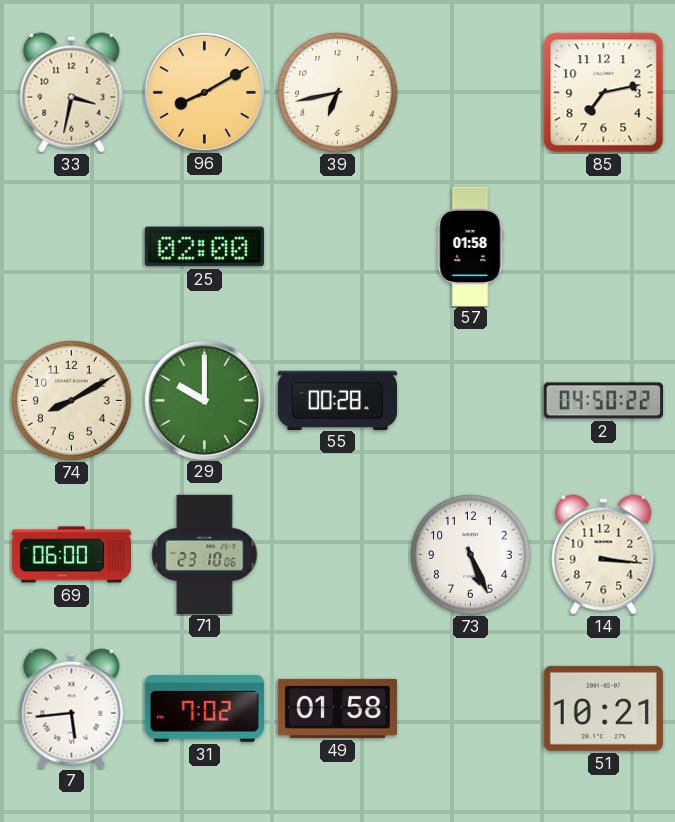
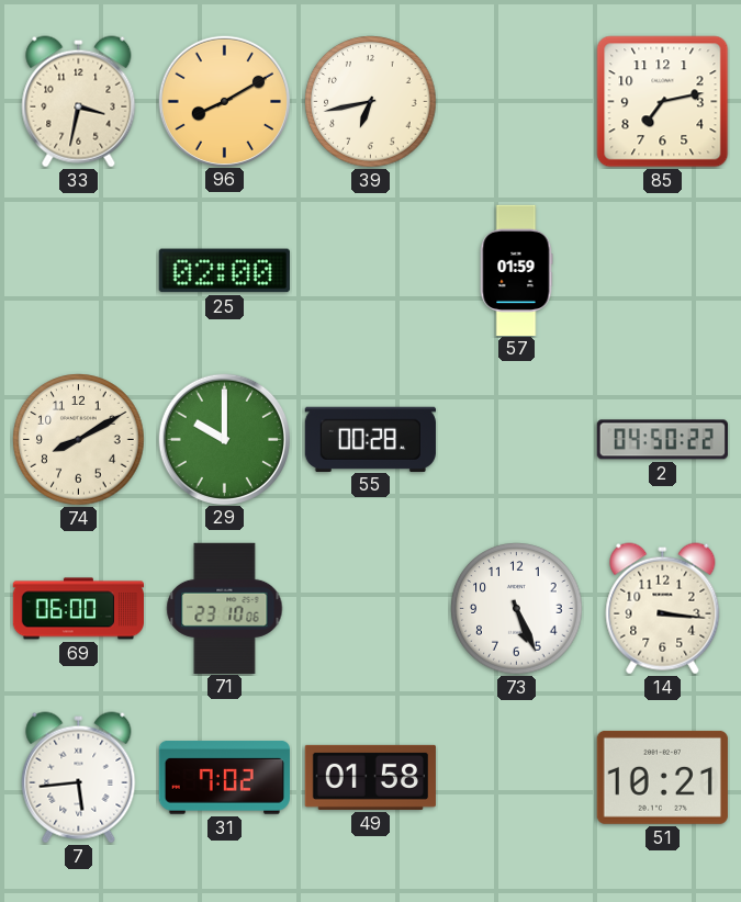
57: 01:58 -> 01:59
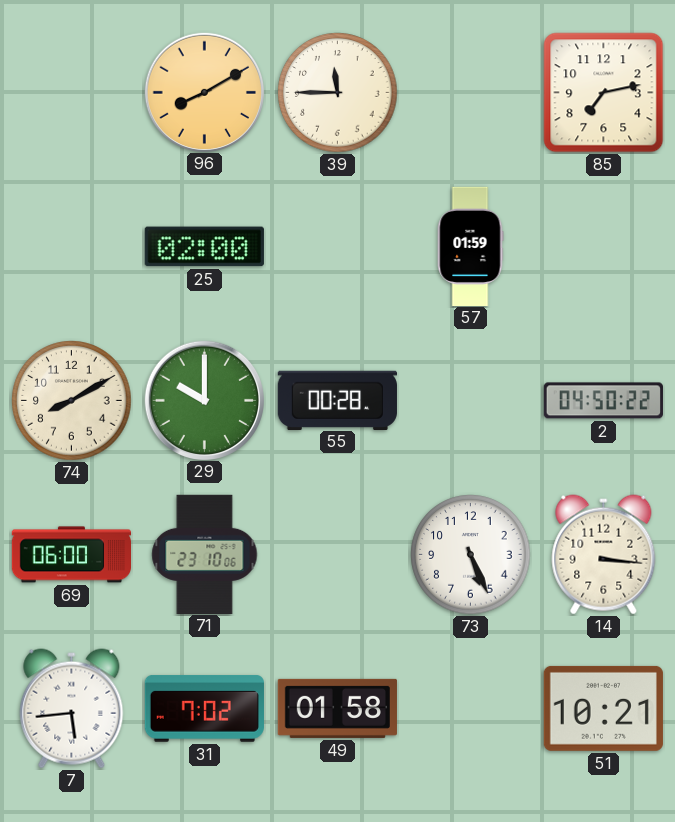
33: 3:32 -> none
39: 6:43 -> 11:45
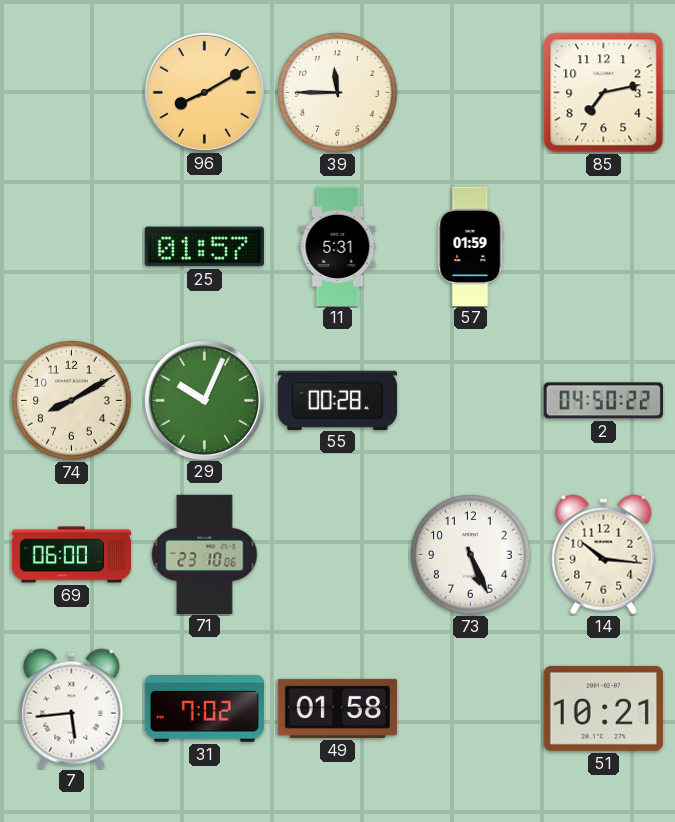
25: 02:00 -> 01:57
11: none -> 5:31
29: 10:00 -> 10:04
14: 3:16 -> 10:16
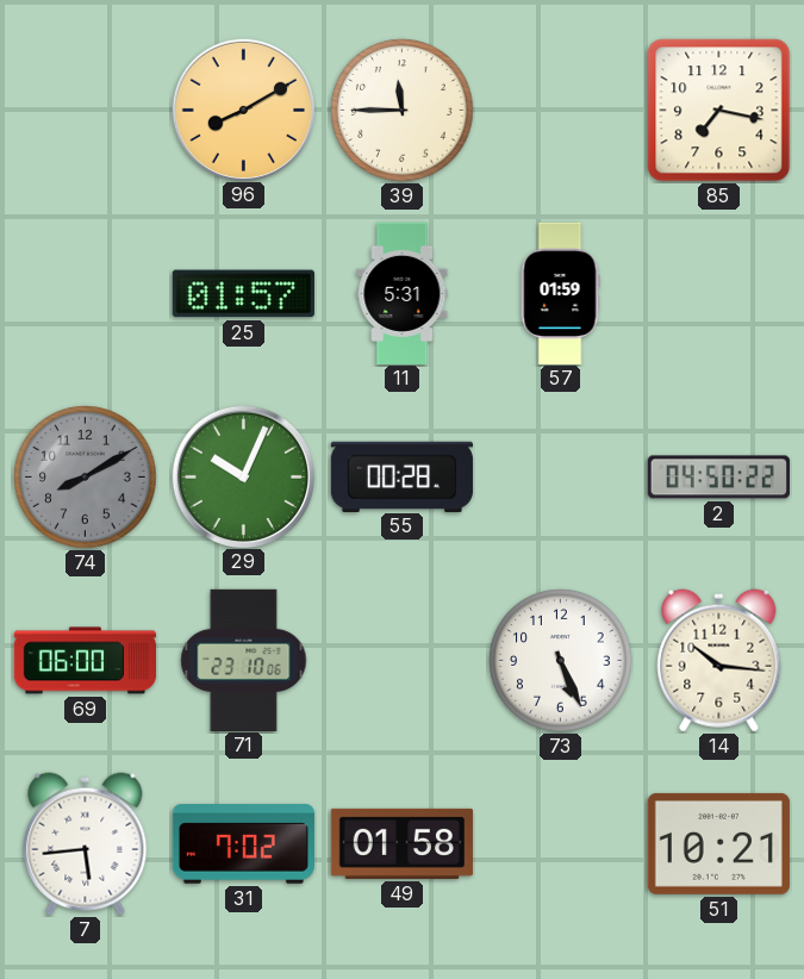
85: 7:13 -> 7:17
74 dial: cream -> grey
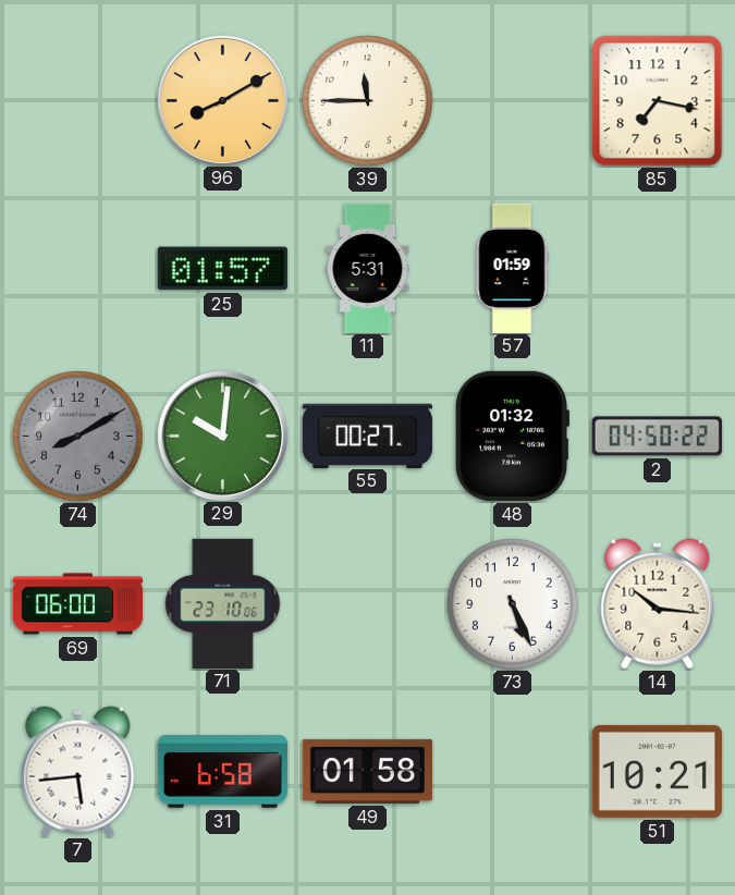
29: 10:04 -> 10:01
55: 00:28 -> 00:27
48: none -> 01:32
31: 7:02 -> 6:58
